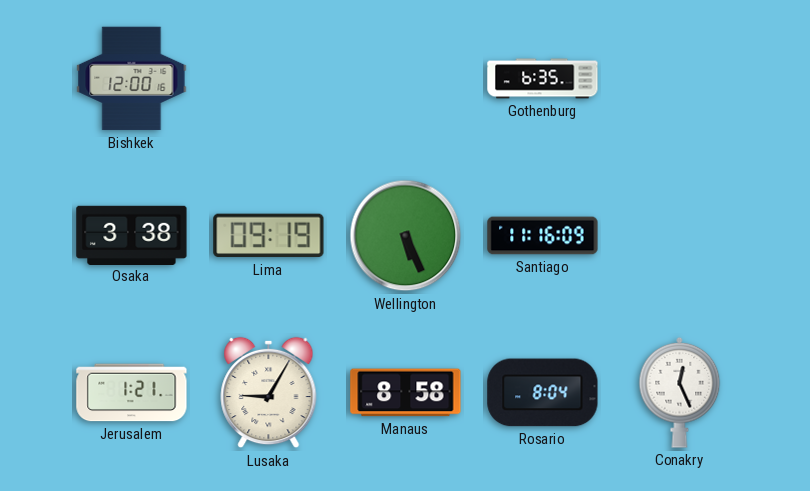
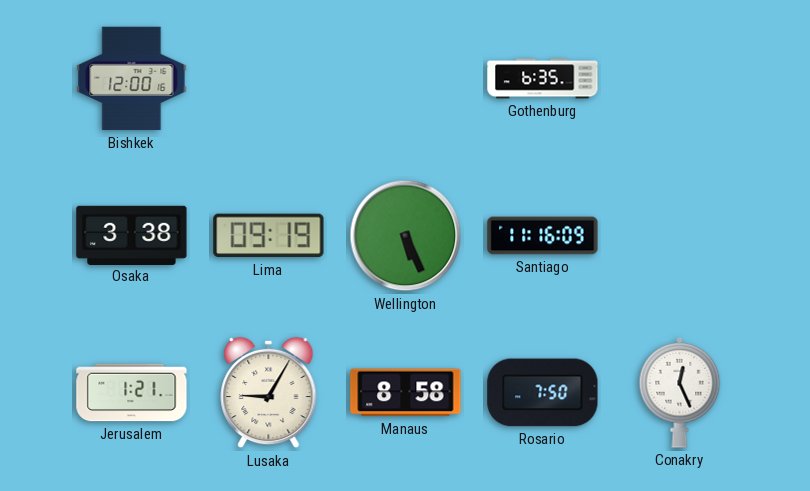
Rosario: 8:04 -> 7:50
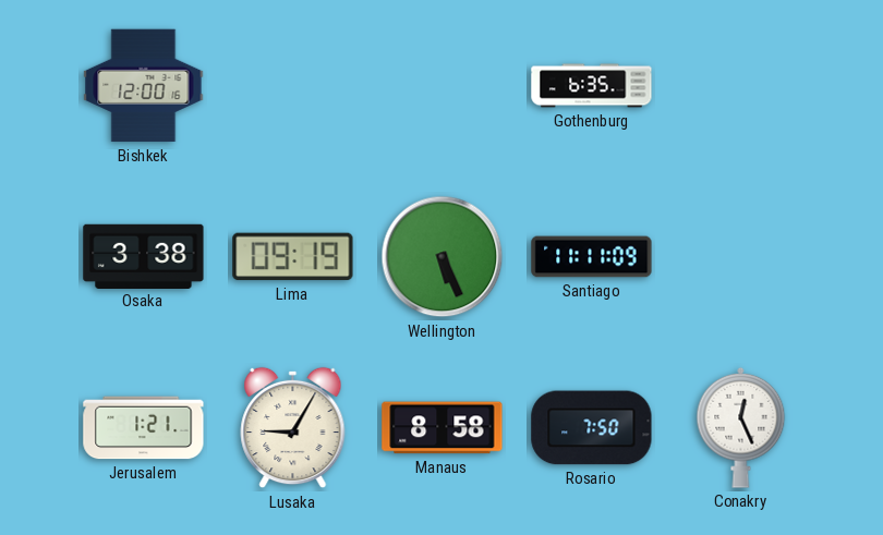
Santiago: 11:16 -> 11:11
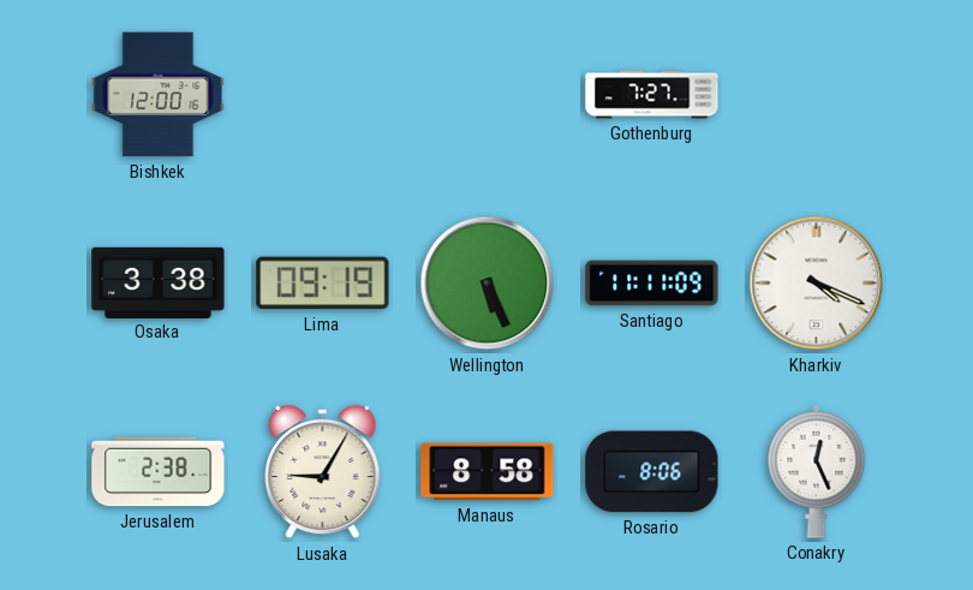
Gothenburg: 6:35 -> 7:27
Kharkiv: none -> 4:19
Jerusalem: 1:21 -> 2:38
Rosario: 7:50 -> 8:06
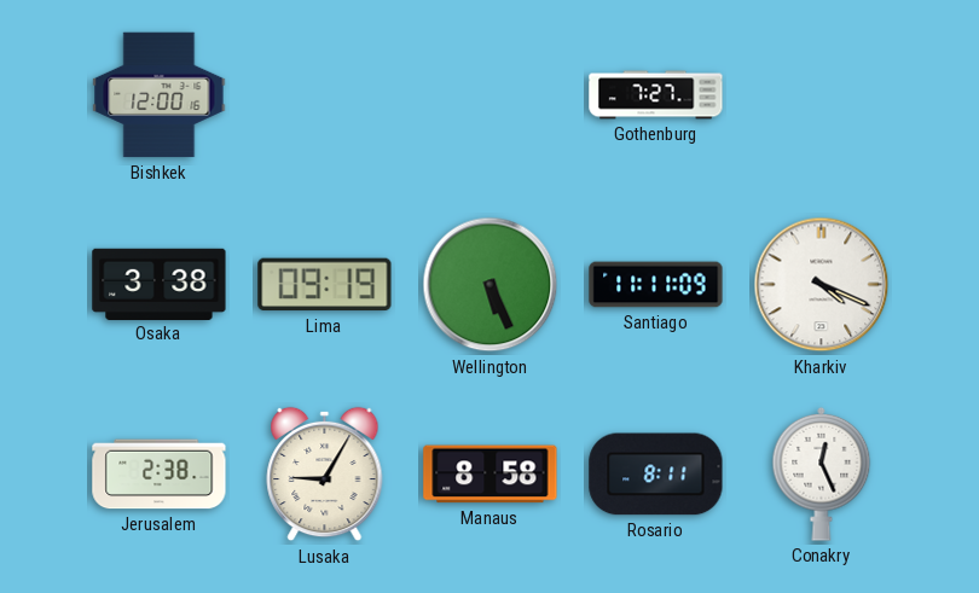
Rosario: 8:06 -> 8:11
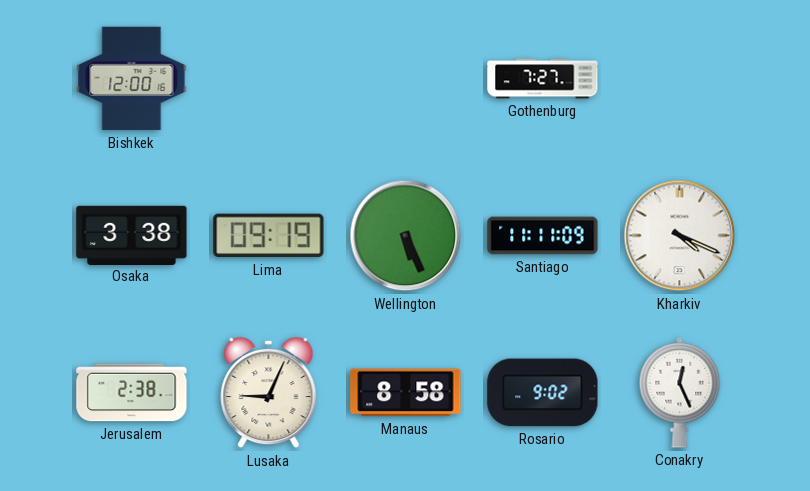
Lusaka: 9:05 -> 9:04
Rosario: 8:11 -> 9:02
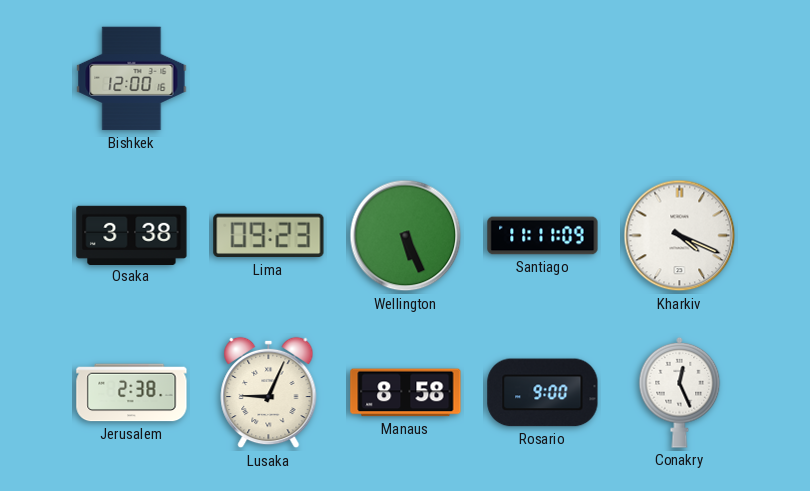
Gothenburg: 7:27 -> none
Lima: 09:19 -> 09:23
Rosario: 9:02 -> 9:00
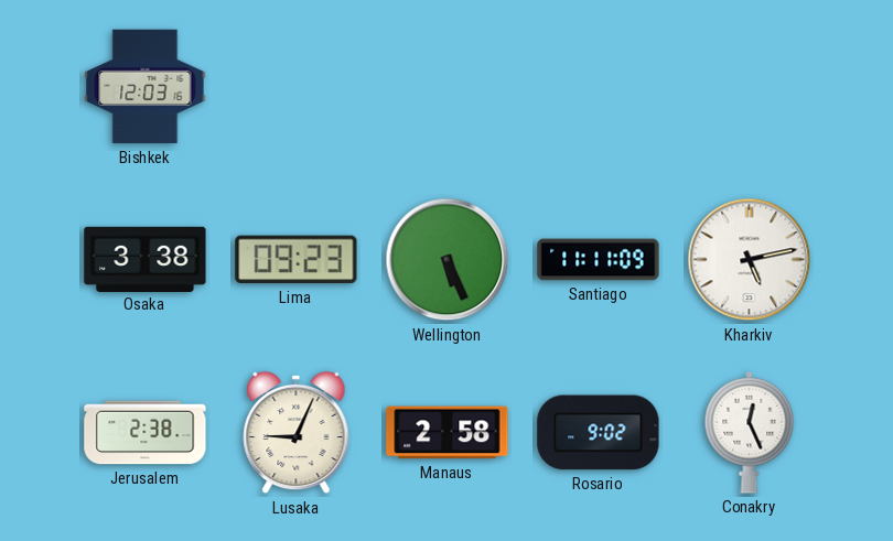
Bishkek: 12:00 -> 12:03
Kharkiv: 4:19 -> 5:13
Manaus: 8:58 -> 2:58
Rosario: 9:00 -> 9:02
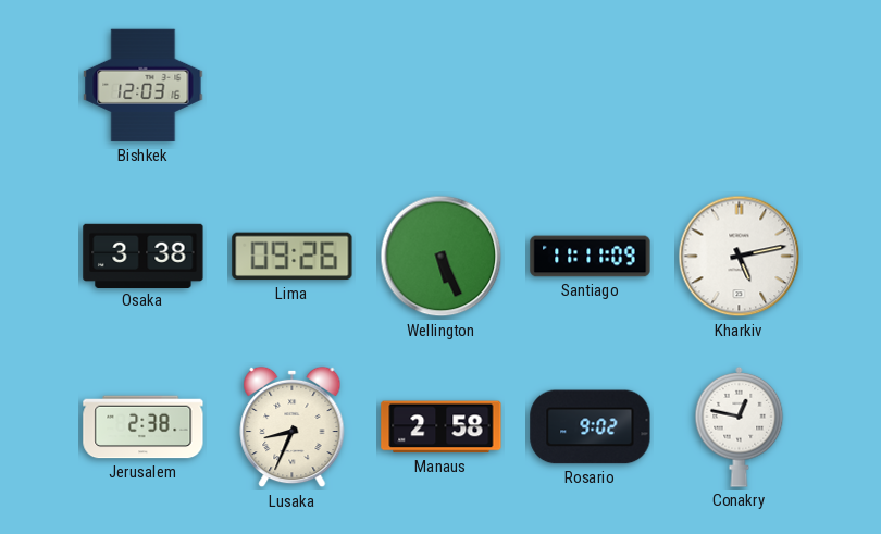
Lima: 09:23 -> 09:26
Lusaka: 9:04 -> 8:34
Conakry: 12:26 -> 12:47
